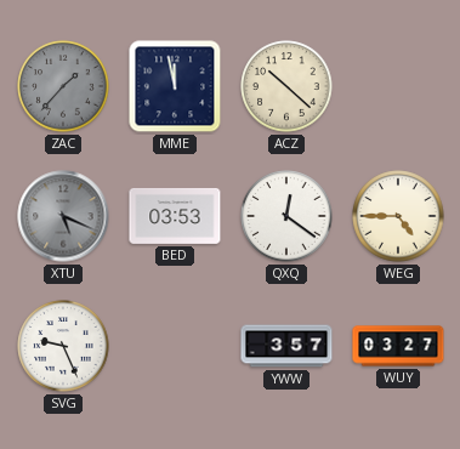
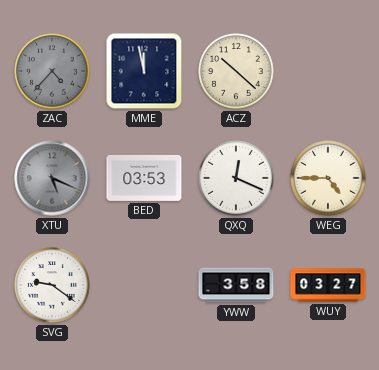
ZAC: 1:37 -> 4:37
QXQ: 12:21 -> 12:19
SVG: 9:26 -> 9:21
YWW: 3:57 -> 3:58
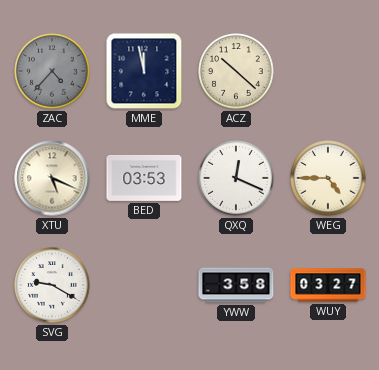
XTU dial: grey -> cream
SVG: 9:21 -> 9:20
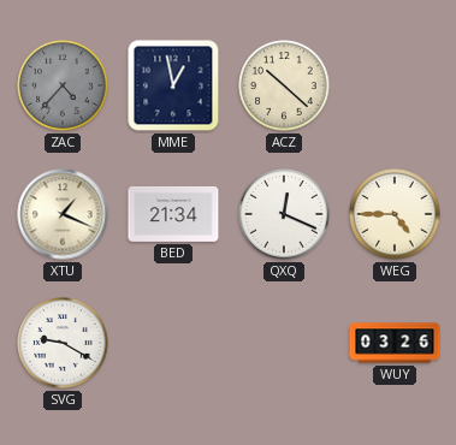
MME: 11:58 -> 12:58
XTU: 5:19 -> 1:19
BED: 03:53 -> 21:34
YWW: 3:58 -> none
WUY: 03:27 -> 03:26
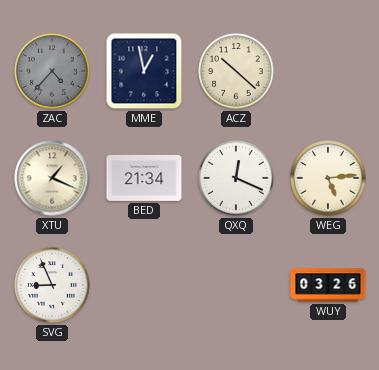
WEG: 4:45 -> 5:14
SVG: 9:20 -> 8:56
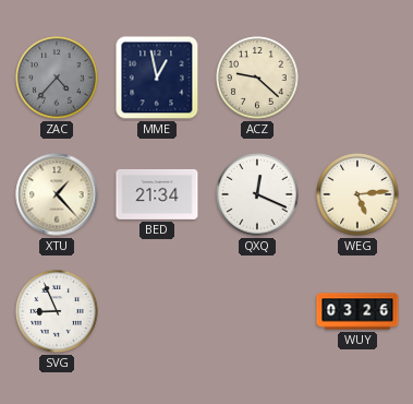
ACZ: 10:22 -> 9:22
XTU: 1:19 -> 1:23
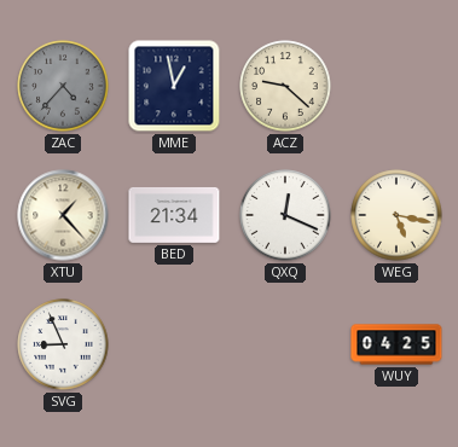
WEG: 5:14 -> 5:17
WUY: 03:26 -> 04:25
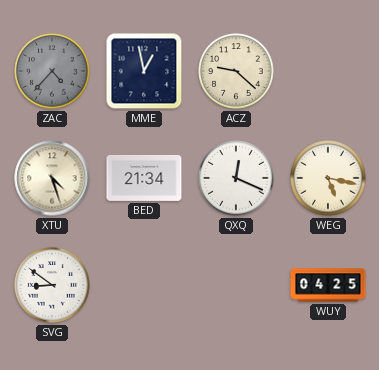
XTU: 1:23 -> 4:27
SVG: 8:56 -> 8:51
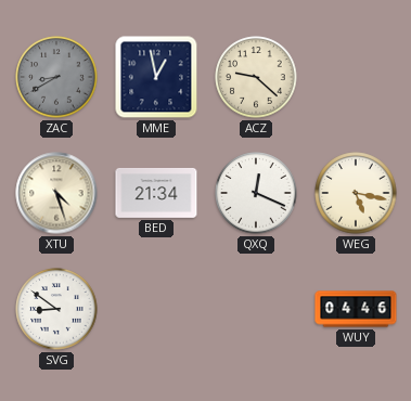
ZAC: 4:37 -> 8:40
WUY: 04:25 -> 04:46
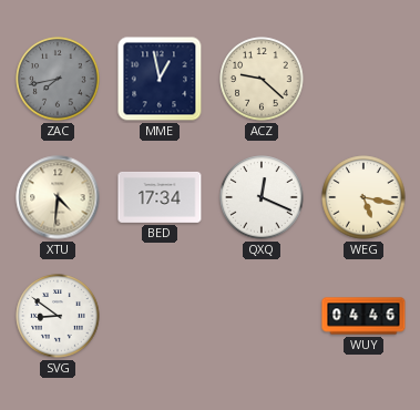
ZAC: 8:40 -> 7:43
XTU: 4:27 -> 4:31
BED: 21:34 -> 17:34
